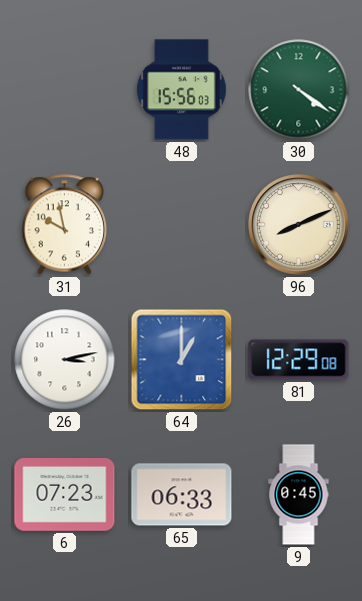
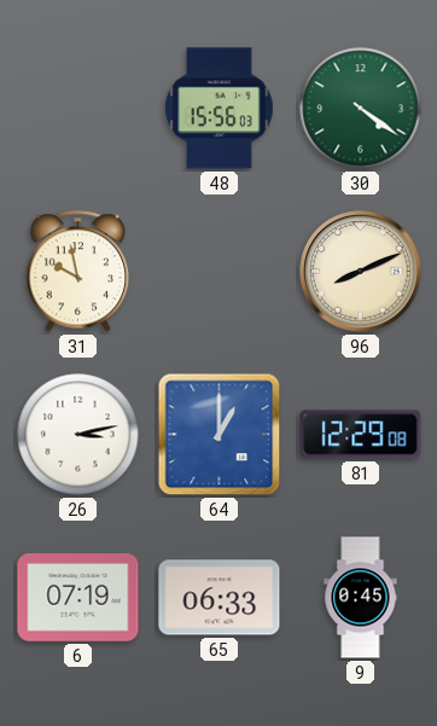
6: 07:23 -> 07:19
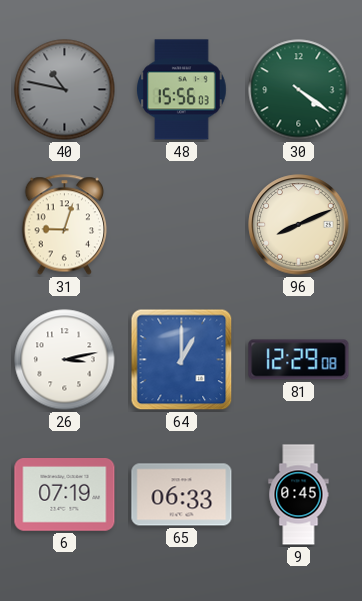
40: none -> 10:47
31: 9:58 -> 9:03
